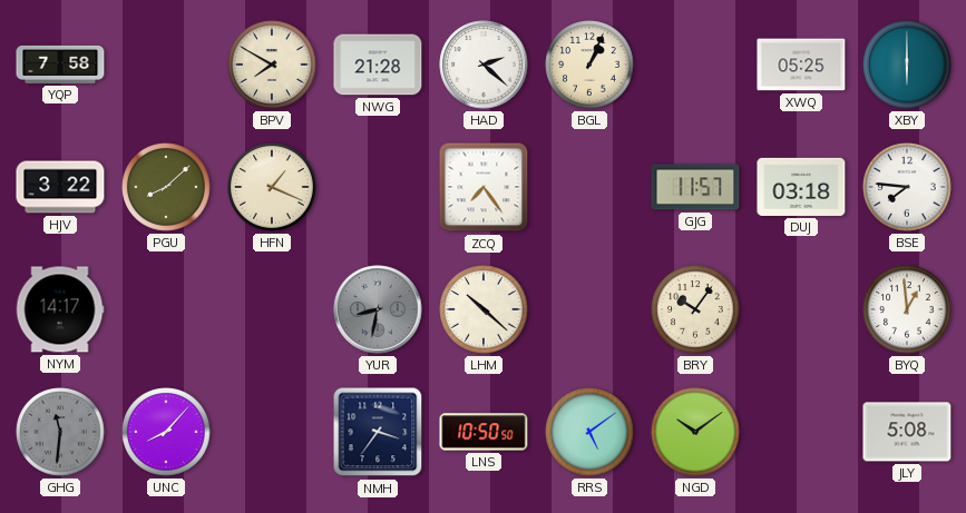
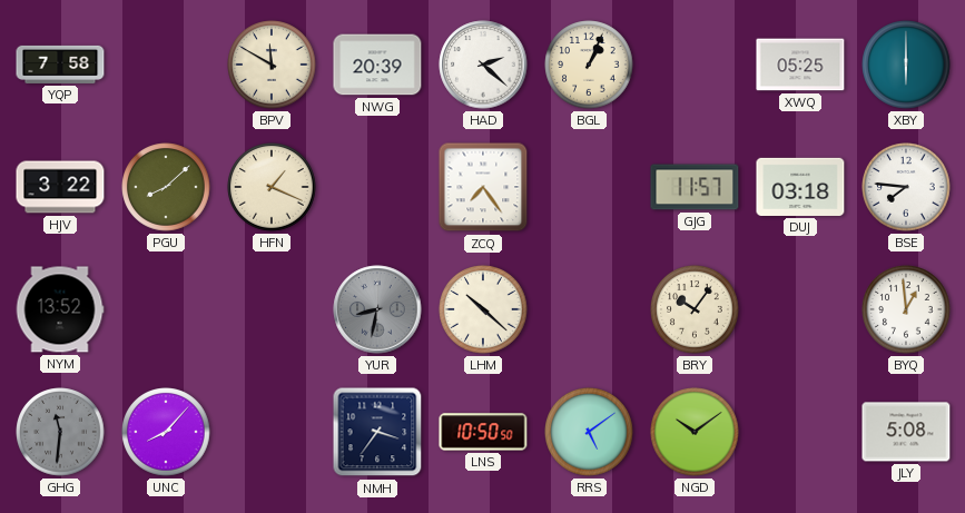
BPV: 7:50 -> 11:50
NWG: 21:28 -> 20:39
NYM: 14:17 -> 13:52
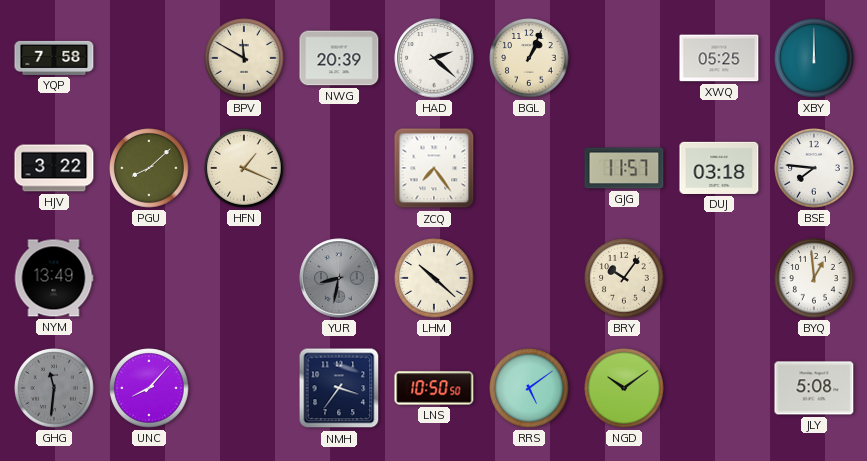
XBY: 6:00 -> 12:00
NYM: 13:52 -> 13:49
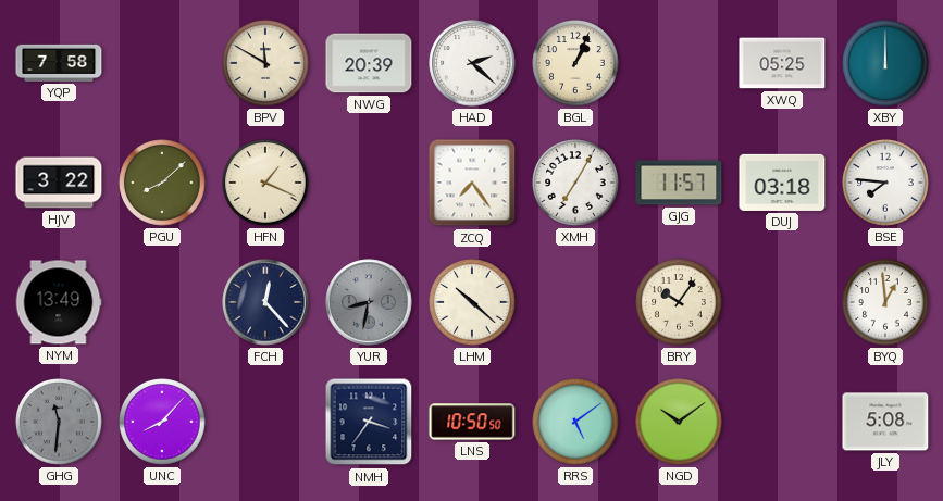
XMH: none -> 7:05
FCH: none -> 12:23
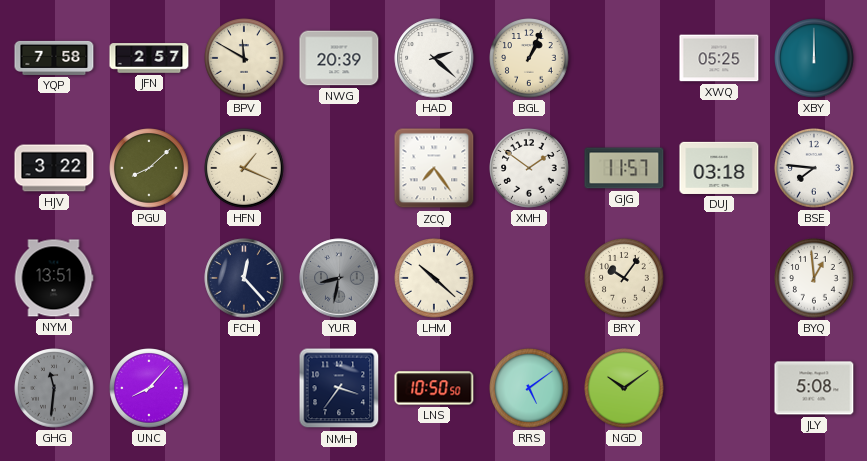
JFN: none -> 2:57
XMH: 7:05 -> 1:51
NYM: 13:49 -> 13:51
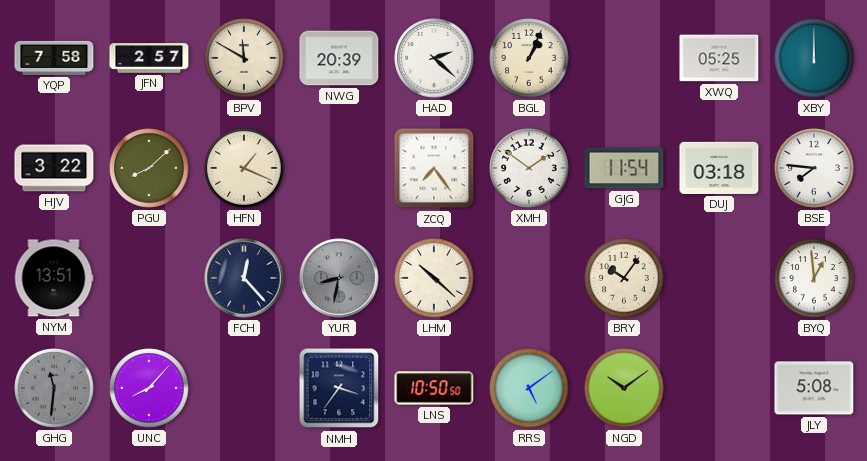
GJG: 11:57 -> 11:54
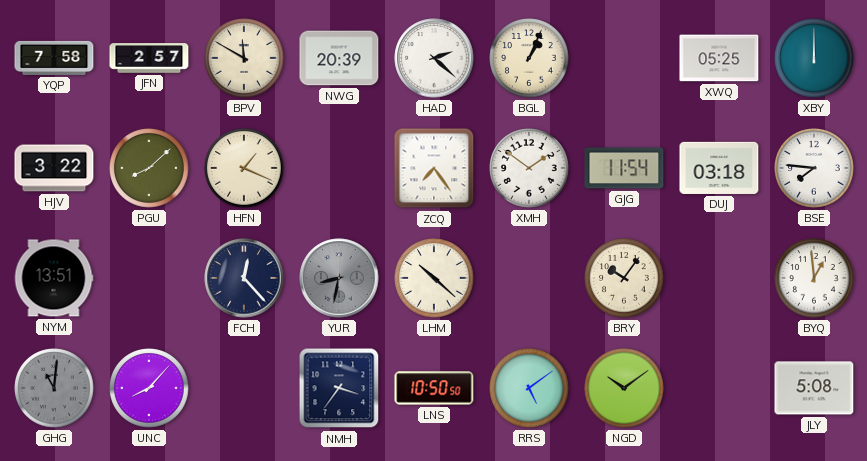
GHG: 11:31 -> 11:01
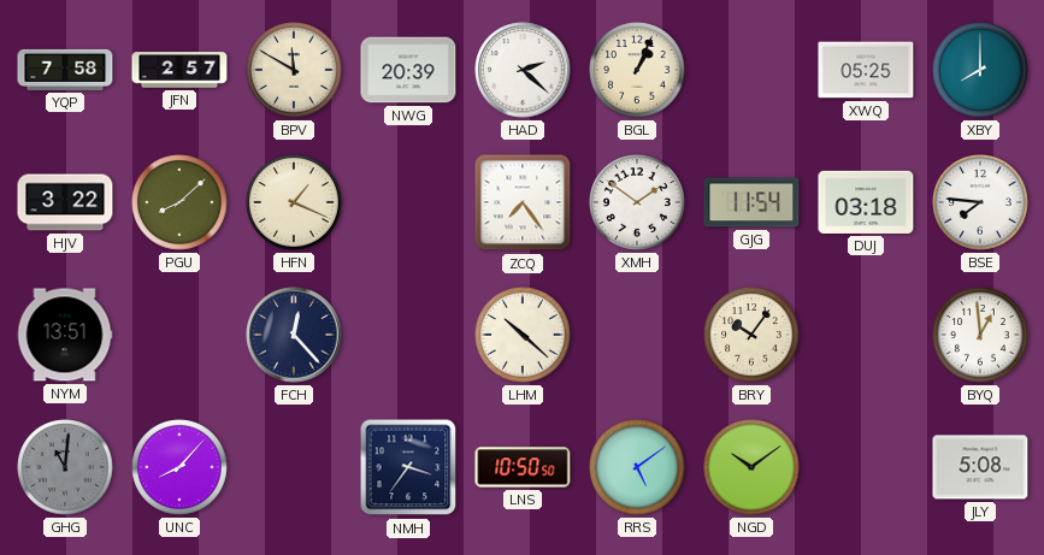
XBY: 12:00 -> 8:00
YUR: 8:32 -> none
